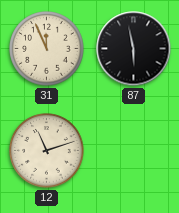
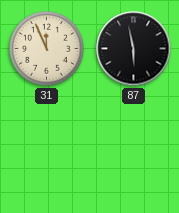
12: 11:12 -> none
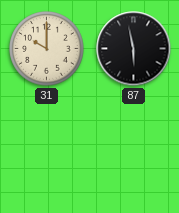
31: 11:56 -> 10:00
